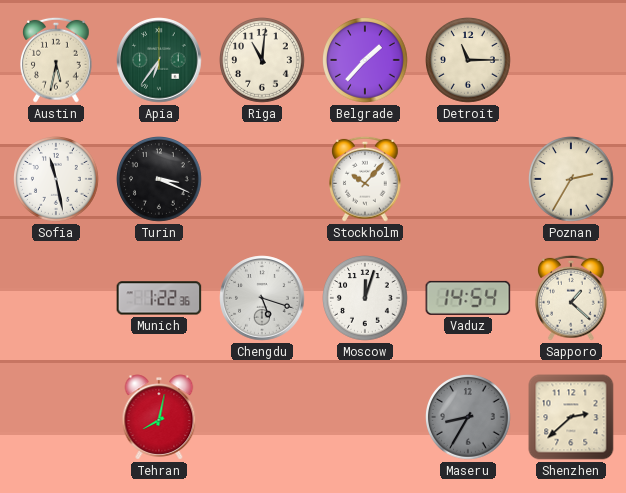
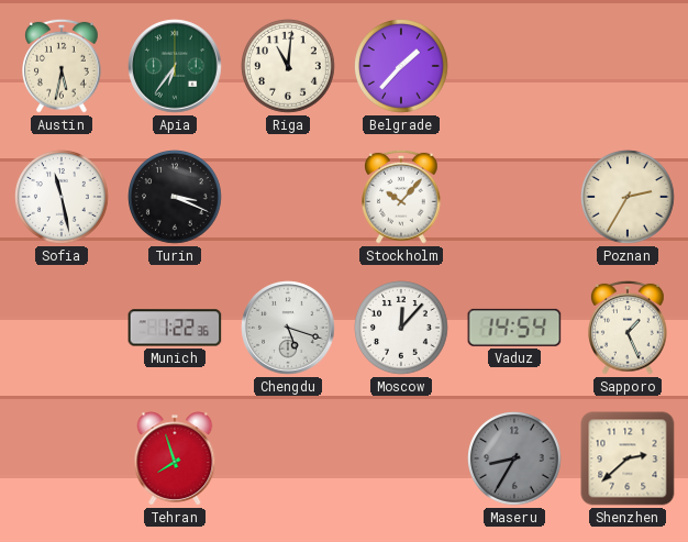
Detroit: 11:15 -> none
Moscow: 12:03 -> 12:07
Sapporo: 1:22 -> 1:26
Tehran: 8:02 -> 7:57
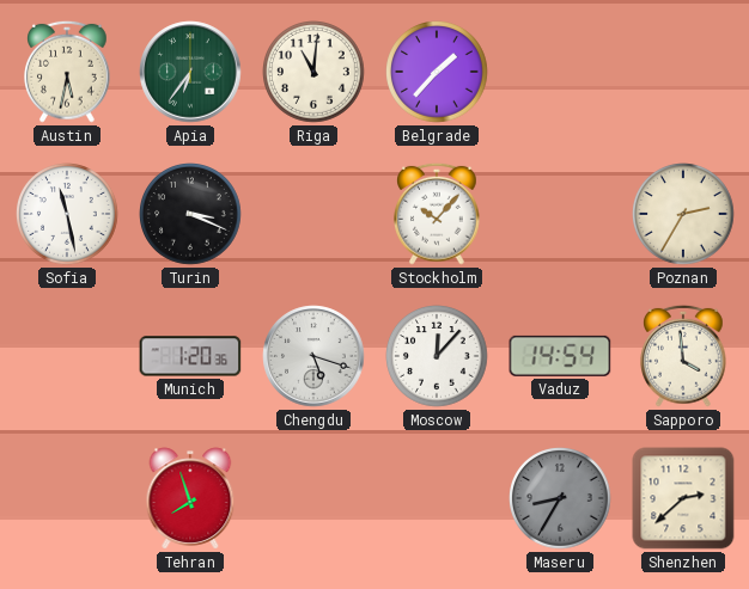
Munich: 1:22 -> 1:20
Sapporo: 1:26 -> 3:59
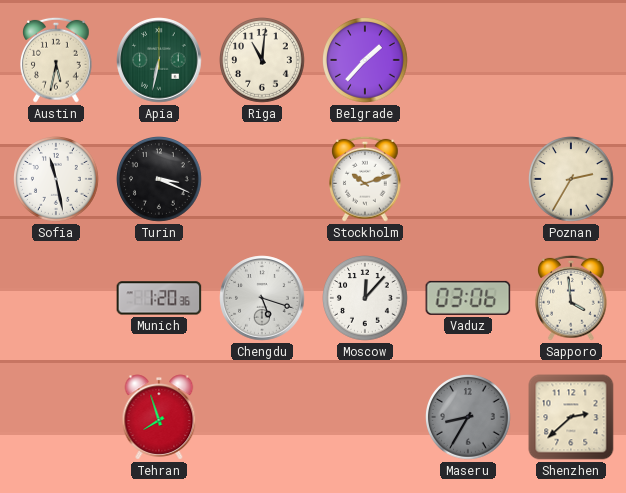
Apia: 6:36 -> 6:32
Stockholm: 10:07 -> 10:12
Vaduz: 14:54 -> 03:06
